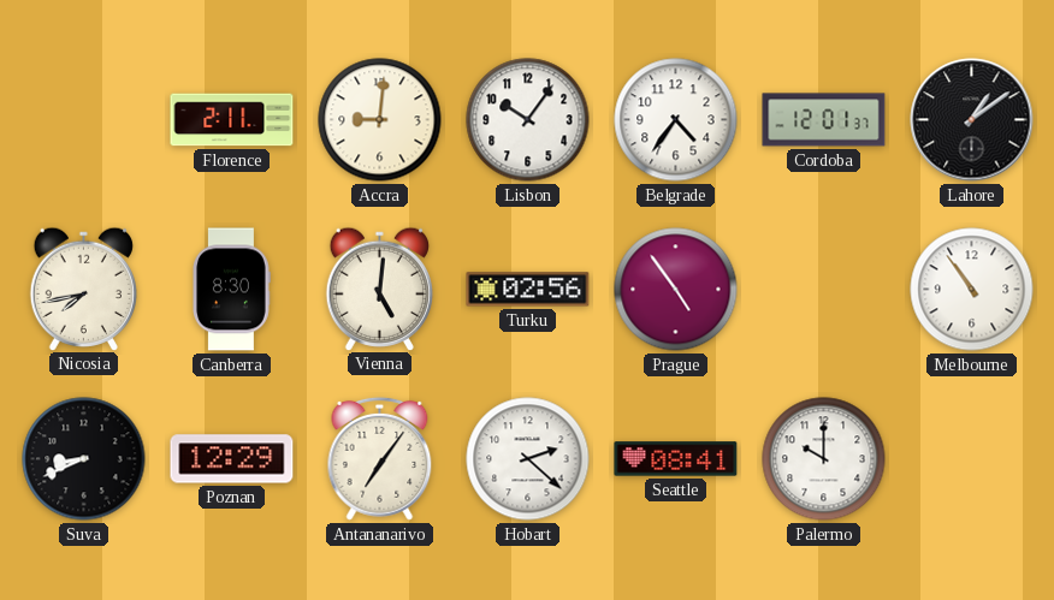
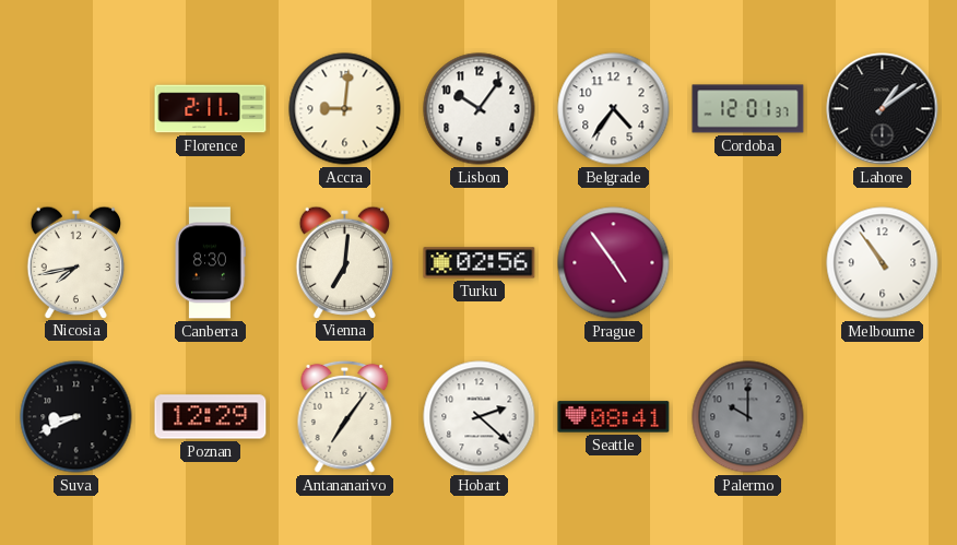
Vienna: 5:01 -> 7:01
Palermo dial: white -> grey
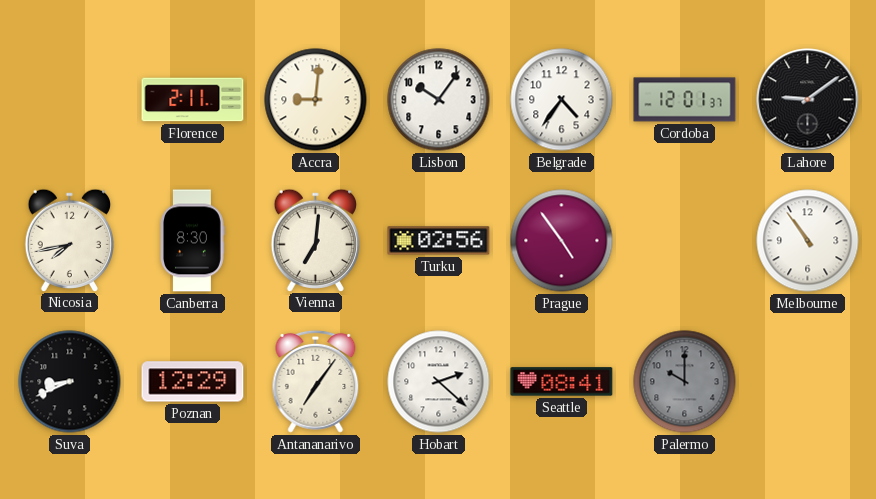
Lahore: 1:09 -> 9:09
